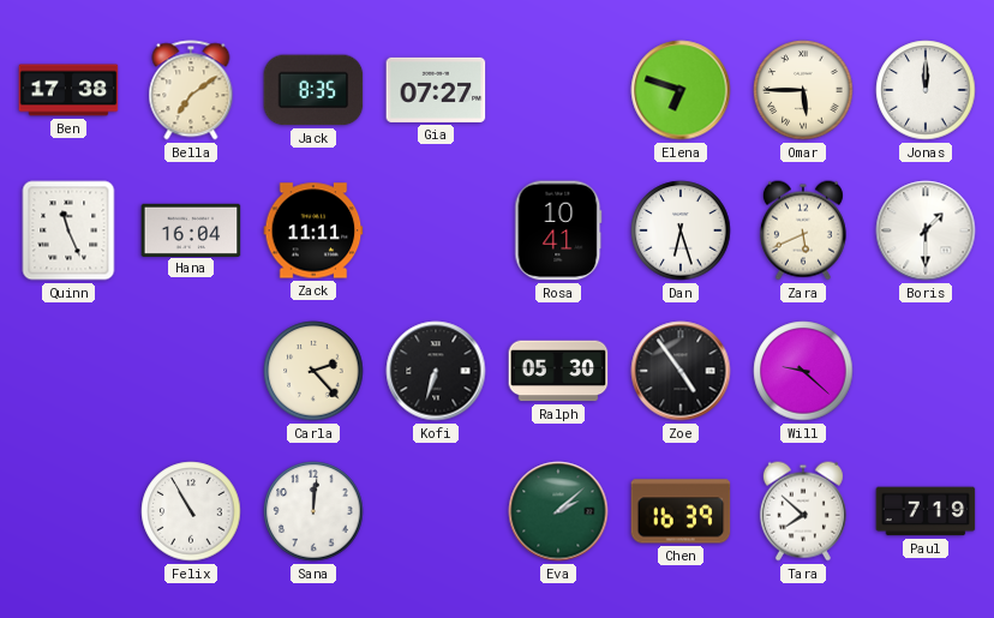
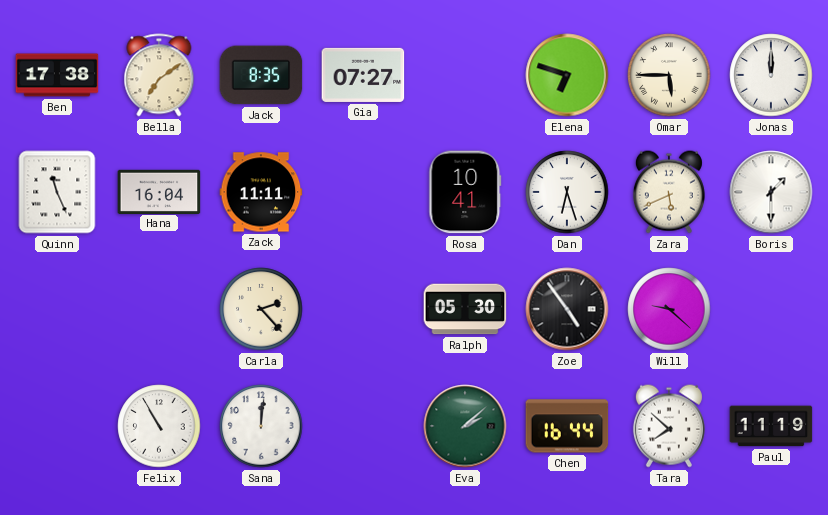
Kofi: 6:33 -> none
Chen: 16:39 -> 16:44
Paul: 7:19 -> 11:19
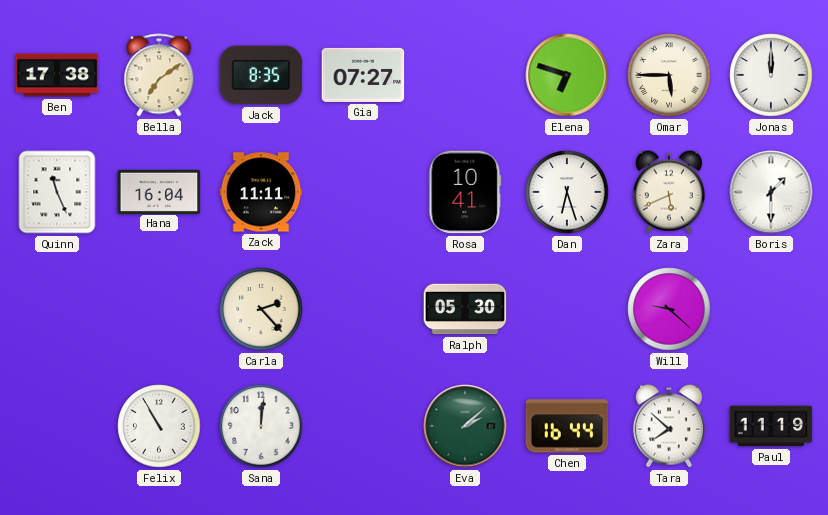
Zoe: 4:54 -> none
